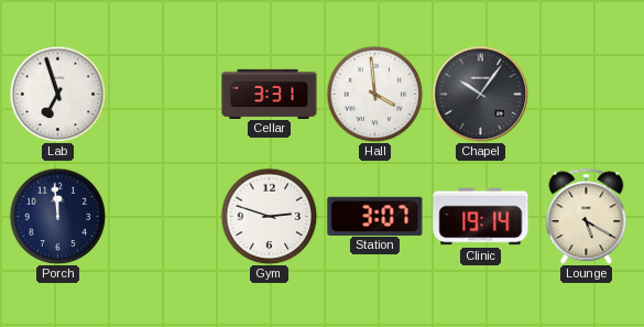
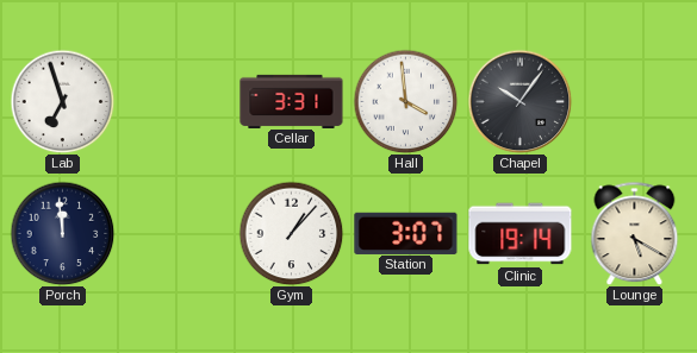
Gym: 2:48 -> 1:07
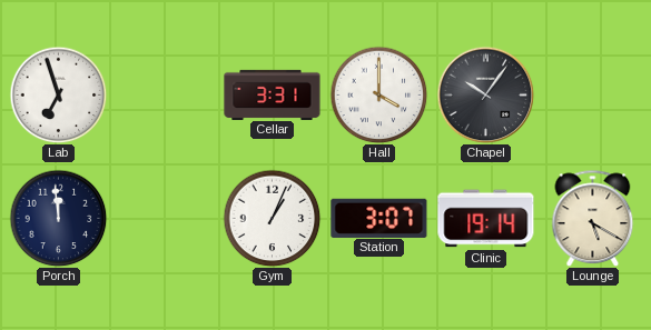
Hall: 3:59 -> 4:00
Gym: 1:07 -> 1:04
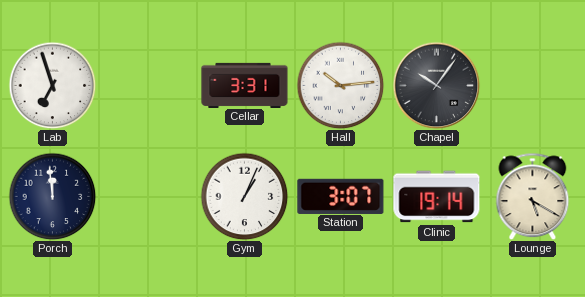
Hall: 4:00 -> 10:14
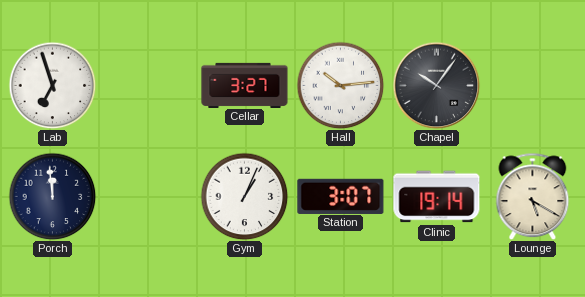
Cellar: 3:31 -> 3:27
